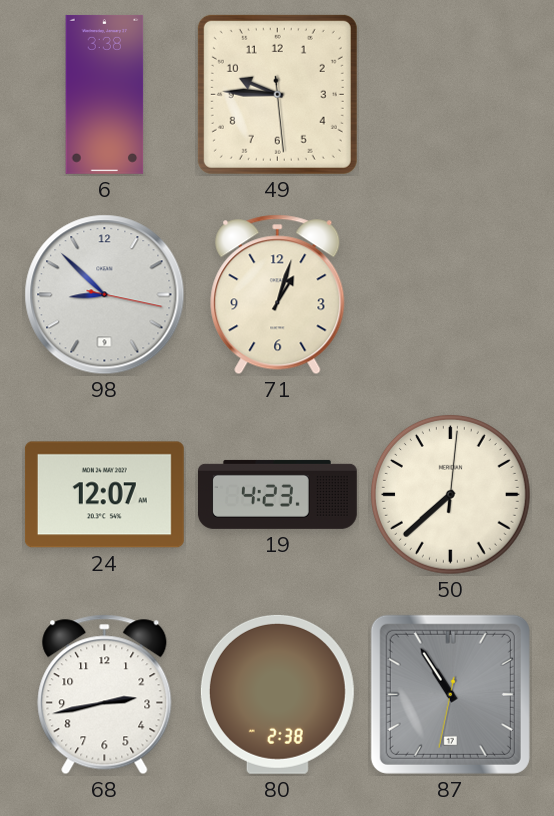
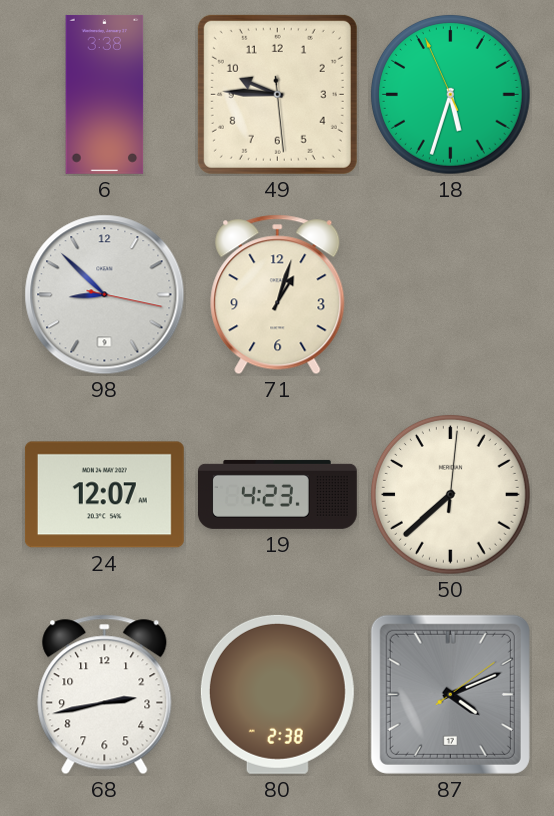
18: none -> 5:32
87: 10:54 -> 4:11
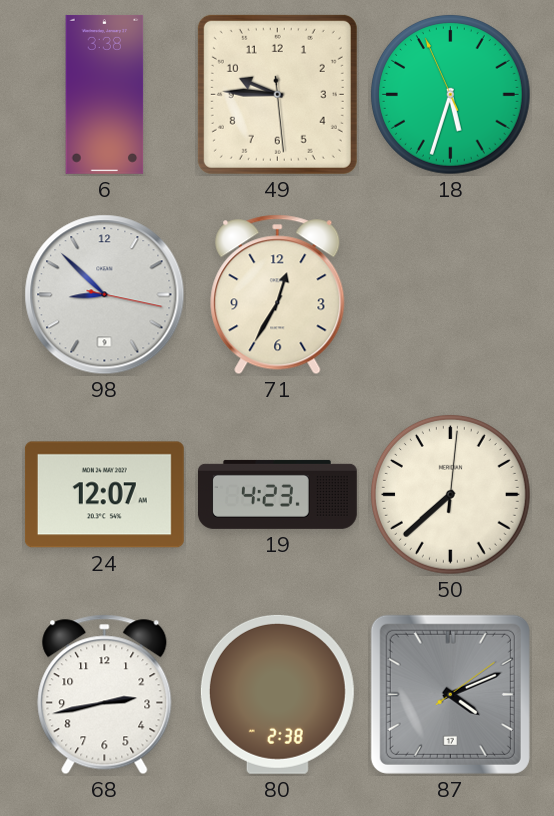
71: 1:03 -> 12:35
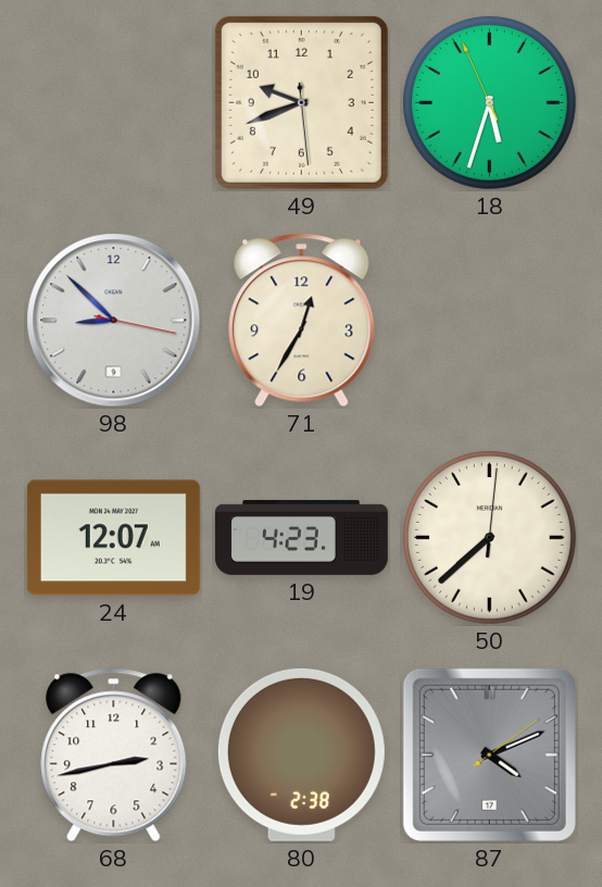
6: 3:38 -> none
49: 9:45 -> 9:41
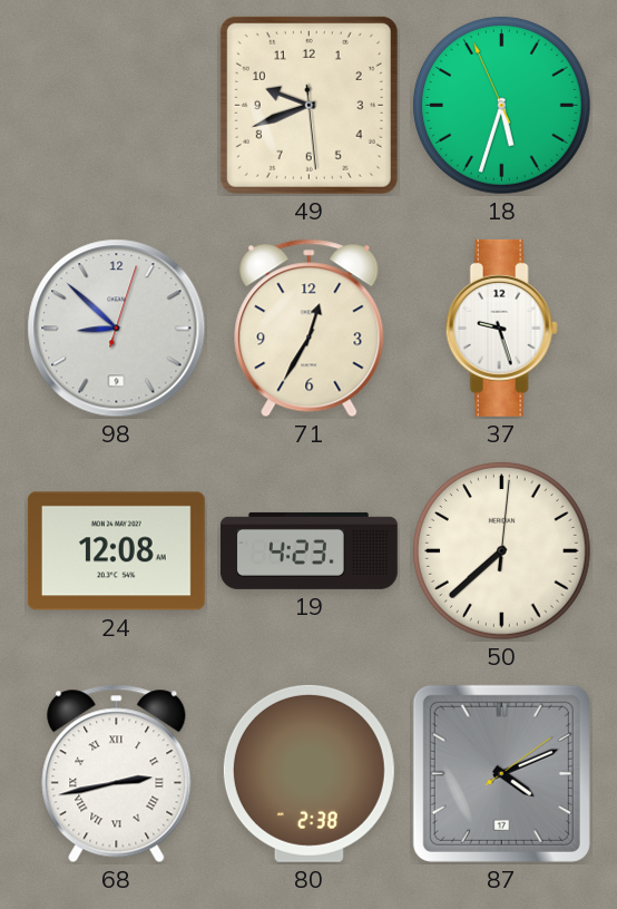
98: 8:52:17 -> 8:52:03
37: none -> 9:27
24: 12:07 -> 12:08
68 numerals: Arabic -> Roman
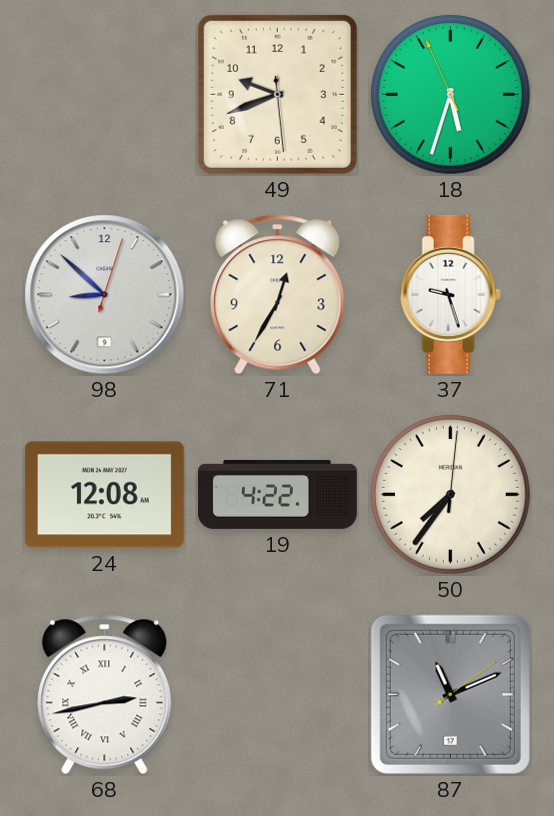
19: 4:23 -> 4:22
50: 7:38 -> 7:36
80: 2:38 -> none
87: 4:11 -> 11:11
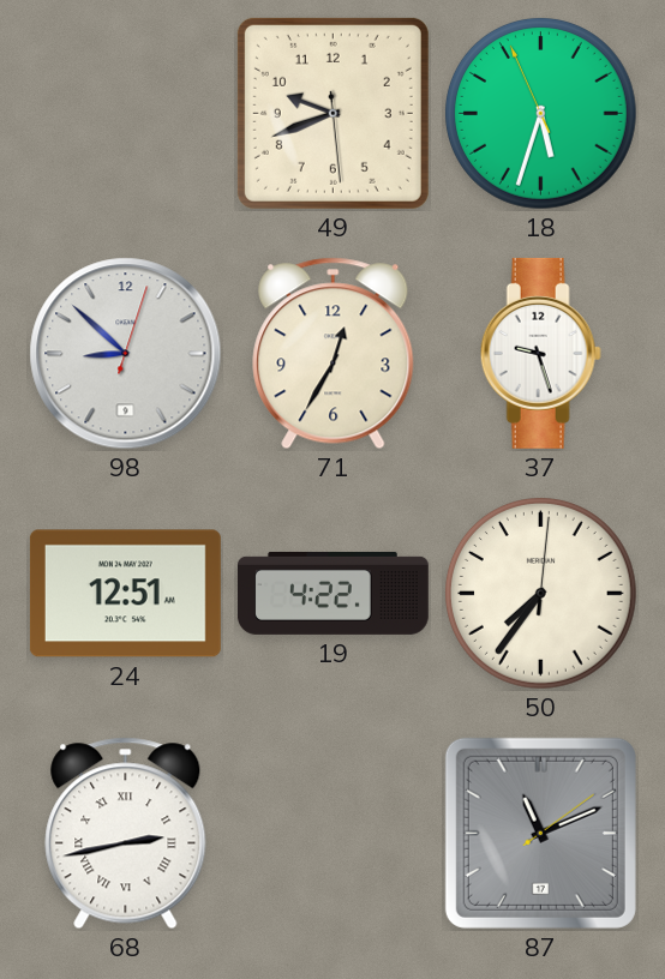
24: 12:08 -> 12:51
